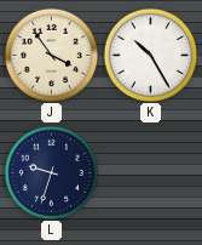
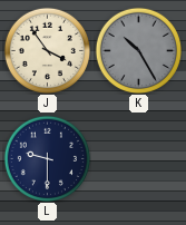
K dial: white -> grey
L: 9:33 -> 9:30
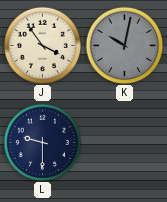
K: 10:25 -> 10:02
